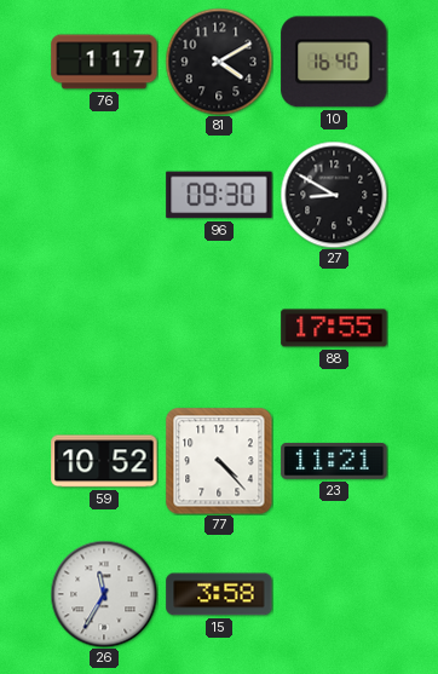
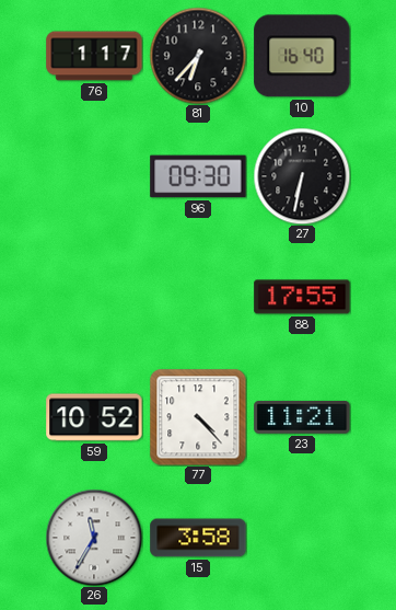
81: 4:10 -> 6:37
27: 8:50 -> 6:32
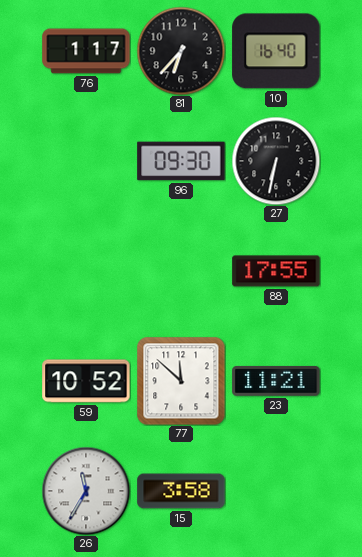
77: 4:23 -> 11:52
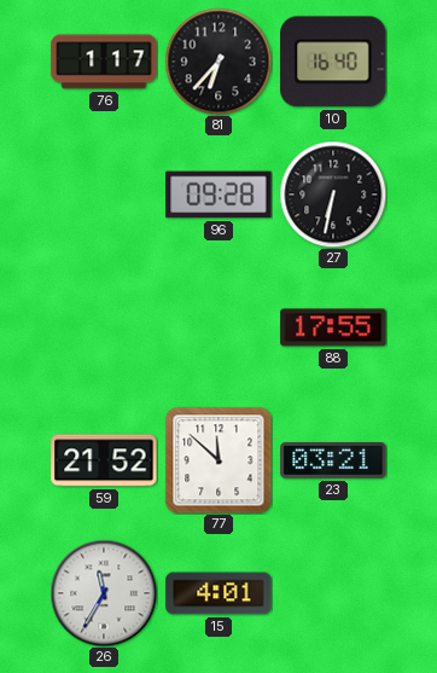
96: 09:30 -> 09:28
59: 10:52 -> 21:52
23: 11:21 -> 03:21
15: 3:58 -> 4:01
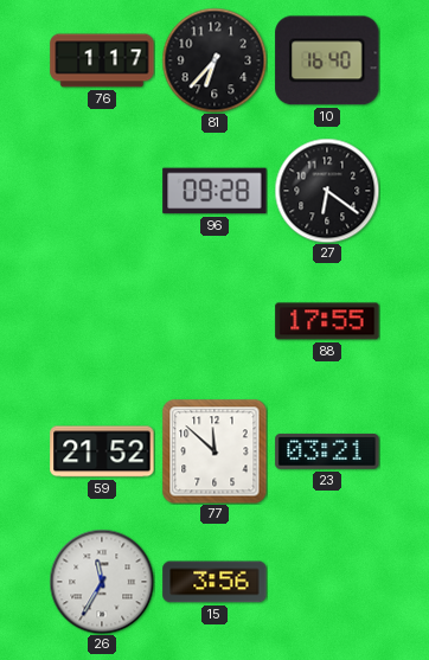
27: 6:32 -> 6:21
15: 4:01 -> 3:56
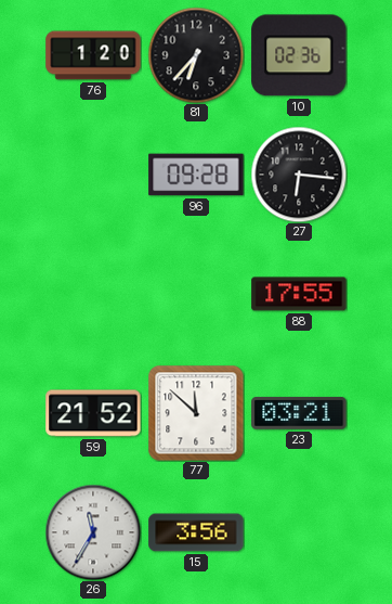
76: 1:17 -> 1:20
10: 16:40 -> 02:36
27: 6:21 -> 6:16
